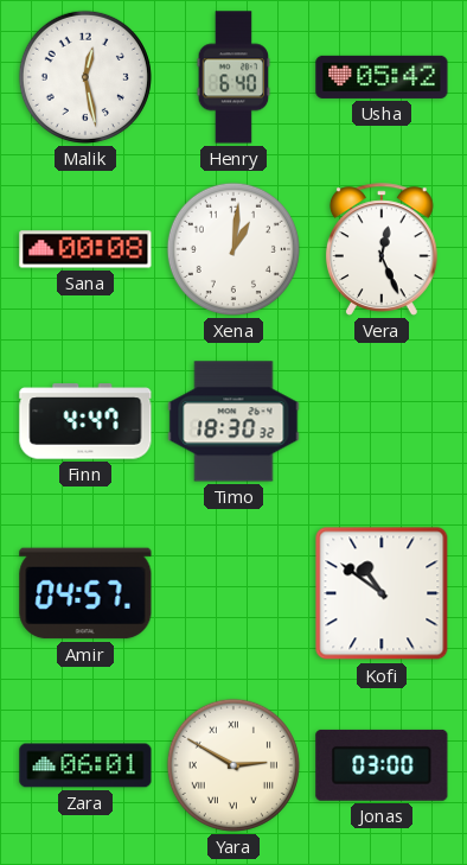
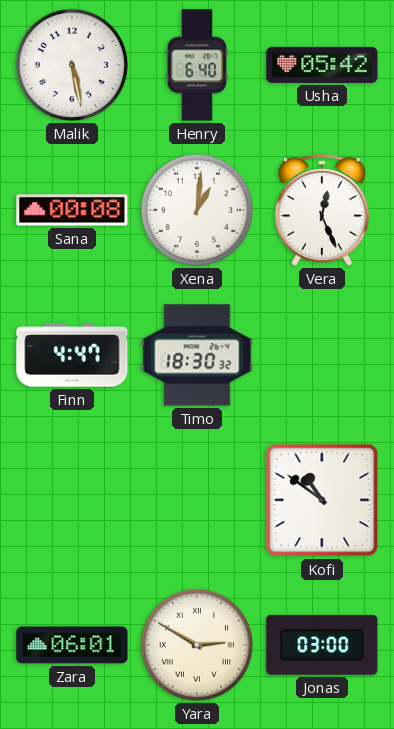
Malik: 12:28 -> 5:28
Amir: 04:57 -> none
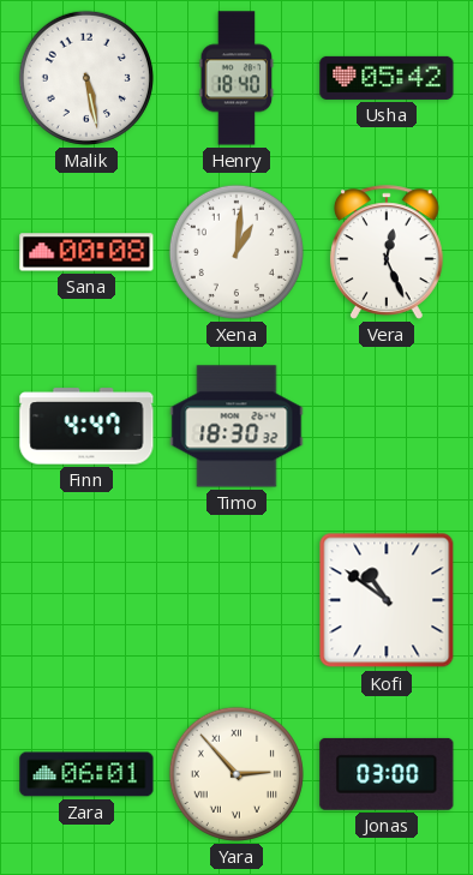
Henry: 6:40 -> 18:40
Yara: 2:50 -> 2:53
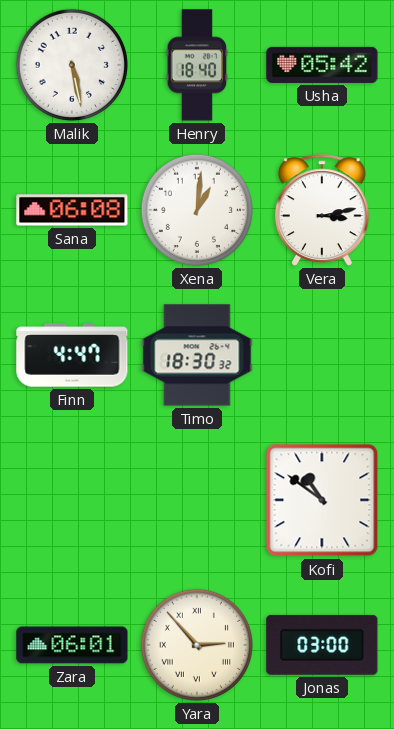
Sana: 00:08 -> 06:08
Vera: 12:26 -> 3:13
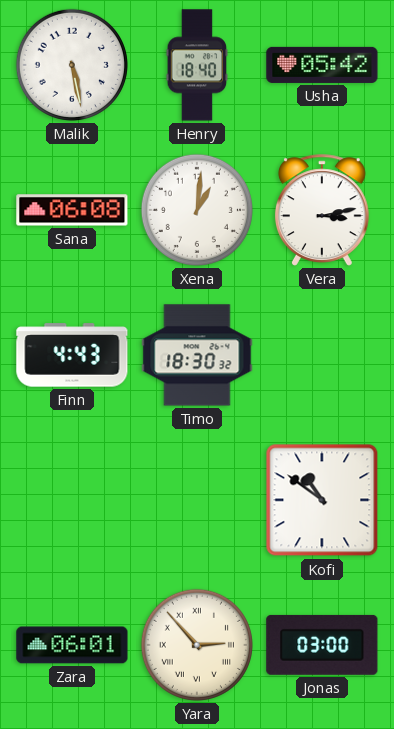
Finn: 4:47 -> 4:43
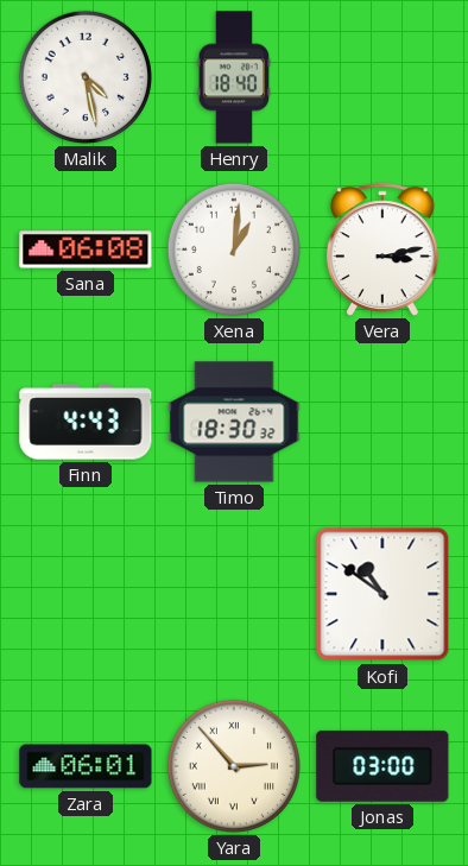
Malik: 5:28 -> 4:28
Usha: 05:42 -> none
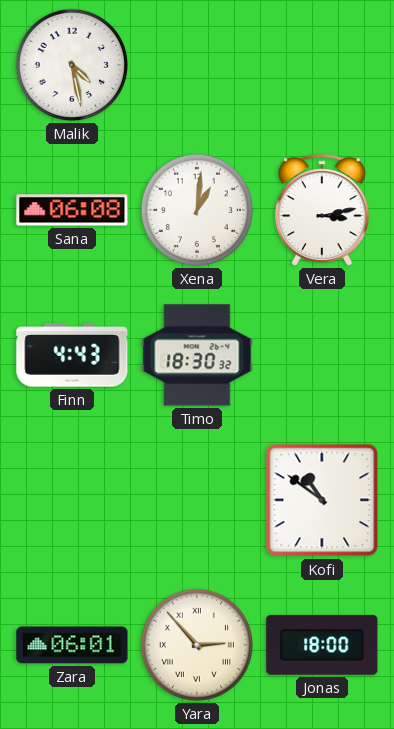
Henry: 18:40 -> none
Jonas: 03:00 -> 18:00
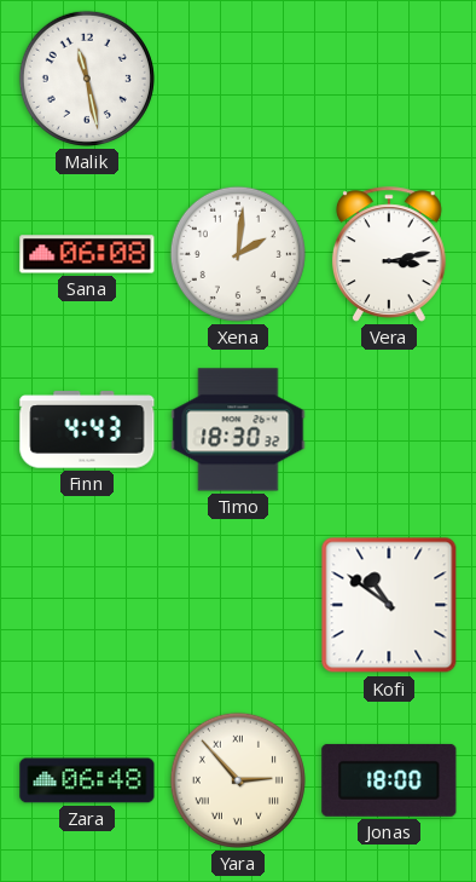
Malik: 4:28 -> 11:28
Xena: 1:01 -> 2:01
Zara: 06:01 -> 06:48
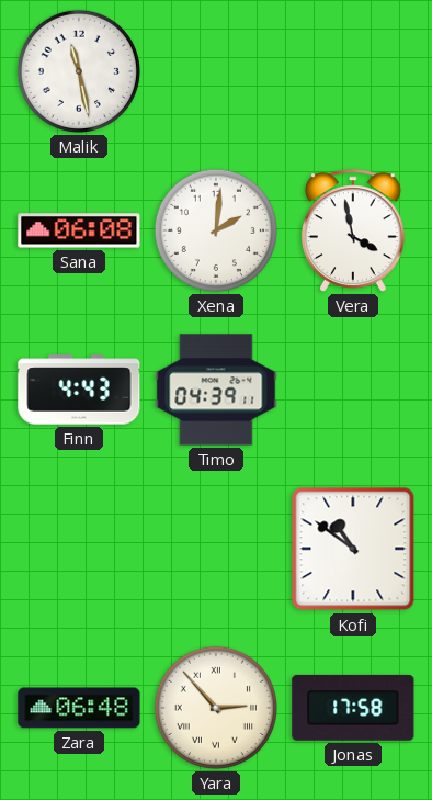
Vera: 3:13 -> 3:58
Timo: 18:30 -> 04:39
Jonas: 18:00 -> 17:58
